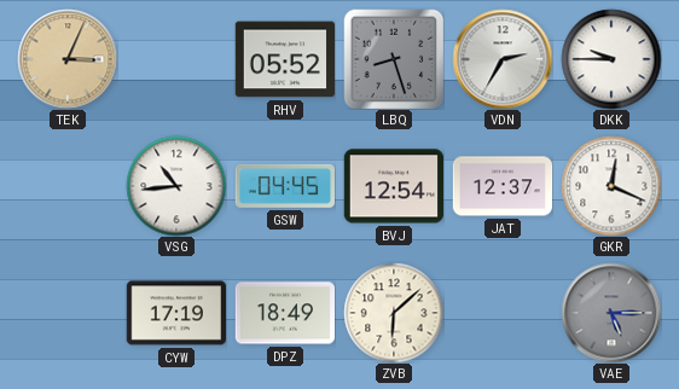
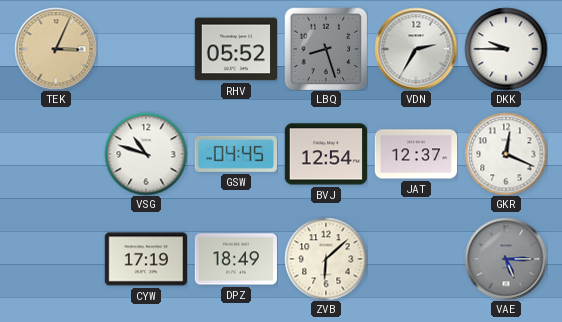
VSG: 10:44 -> 10:48
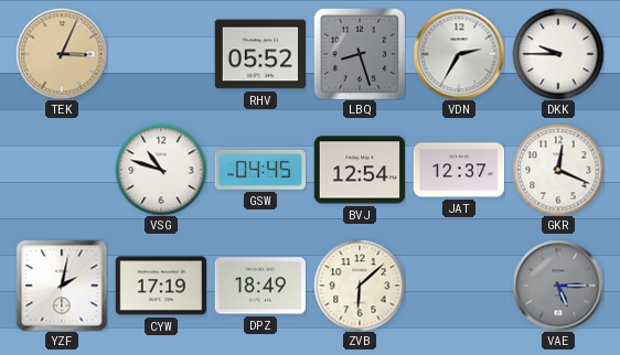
YZF: none -> 2:02
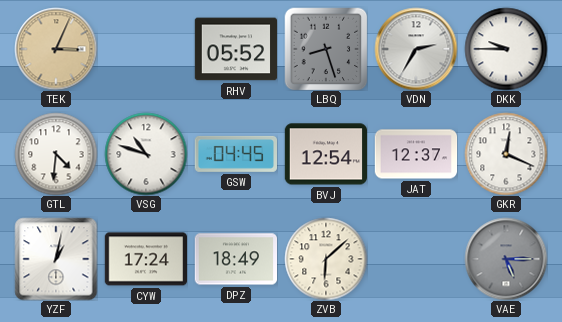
GTL: none -> 4:31
YZF: 2:02 -> 1:02
CYW: 17:19 -> 17:24
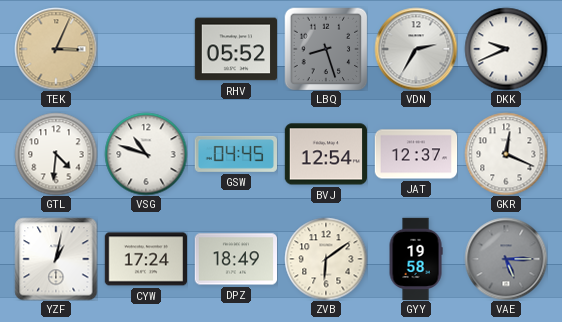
DKK: 9:45 -> 9:41
ZVB: 6:08 -> 6:09
GYY: none -> 19:58
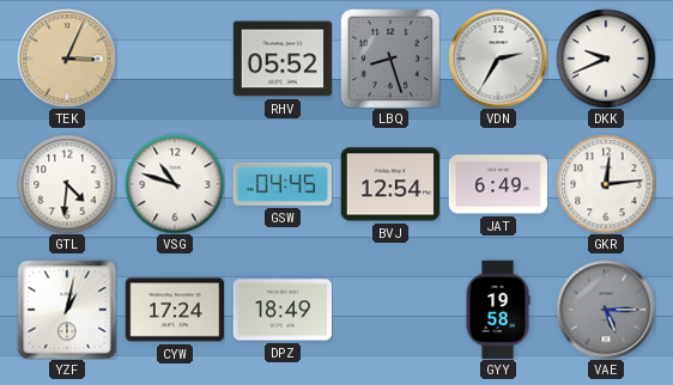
JAT: 12:37 -> 6:49
GKR: 12:19 -> 12:14
ZVB: 6:09 -> none
